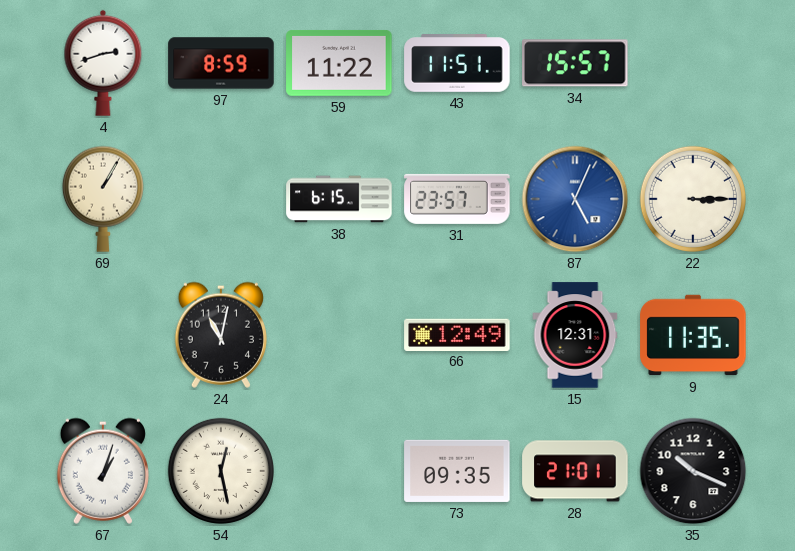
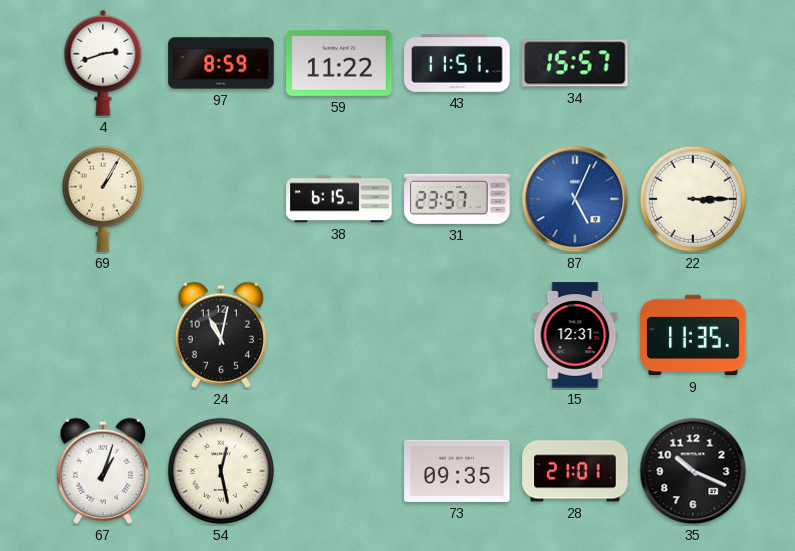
66: 12:49 -> none
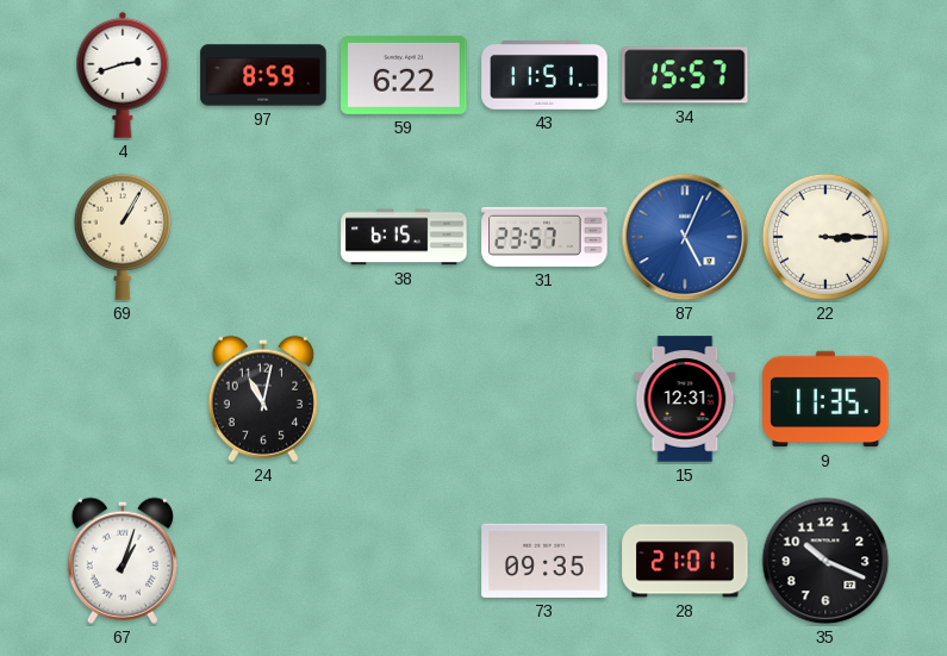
59: 11:22 -> 6:22
54: 12:28 -> none
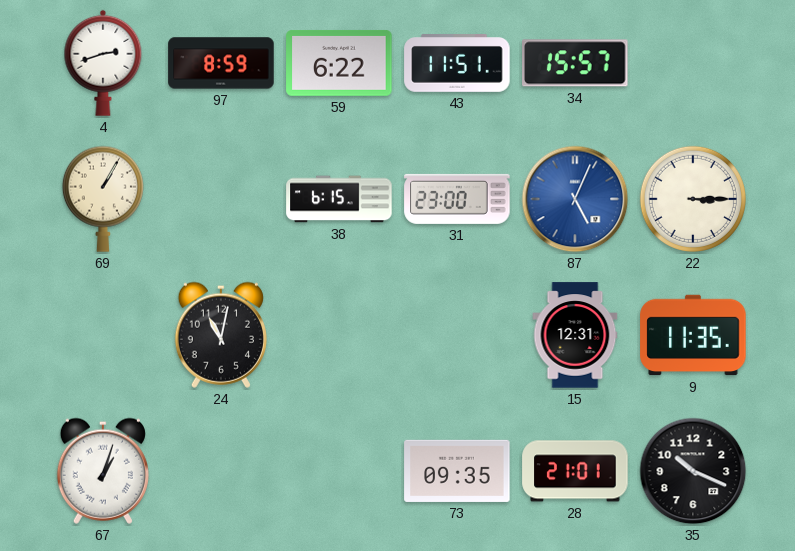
31: 23:57 -> 23:00
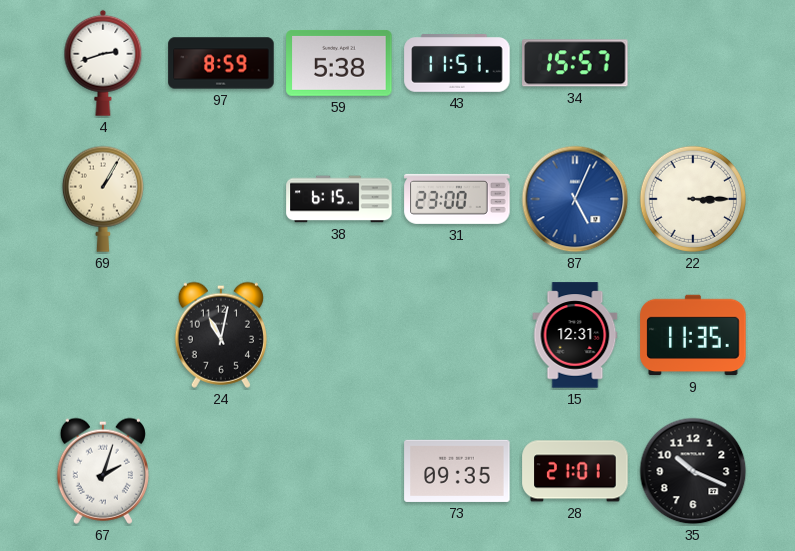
59: 6:22 -> 5:38
67: 1:03 -> 2:03
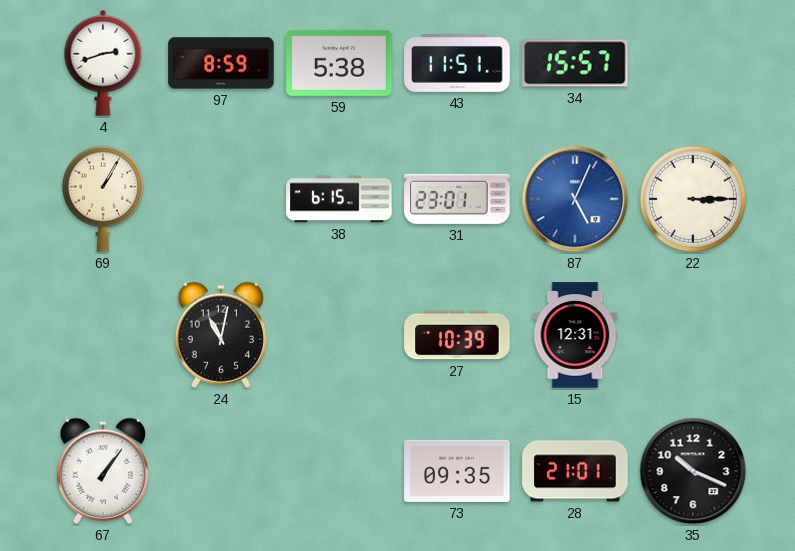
31: 23:00 -> 23:01
27: none -> 10:39
9: 11:35 -> none
67: 2:03 -> 1:06
